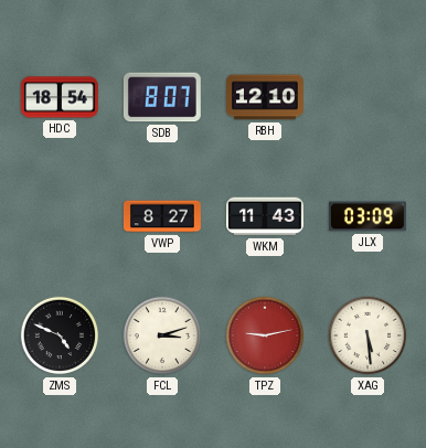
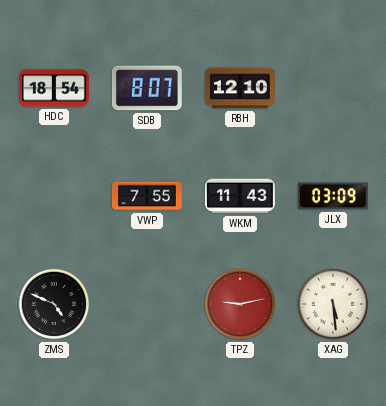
VWP: 8:27 -> 7:55
FCL: 3:12 -> none
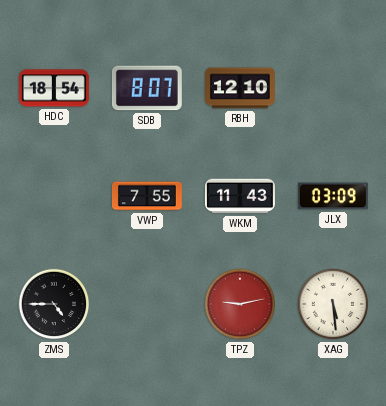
ZMS: 4:49 -> 4:45
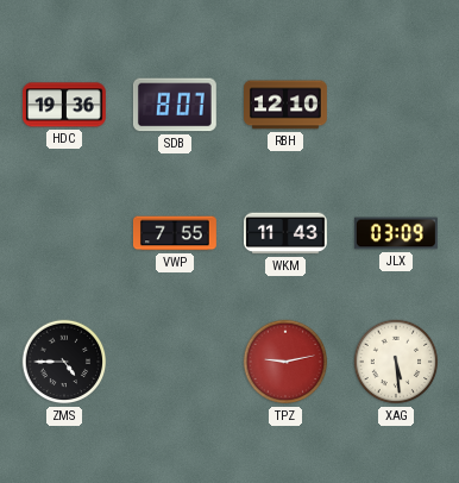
HDC: 18:54 -> 19:36
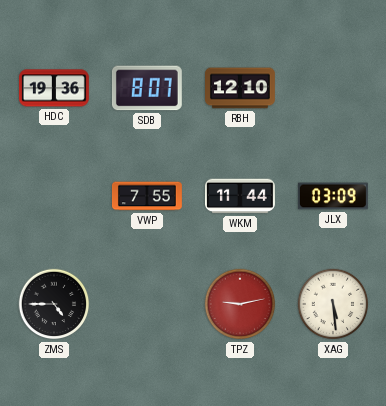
WKM: 11:43 -> 11:44
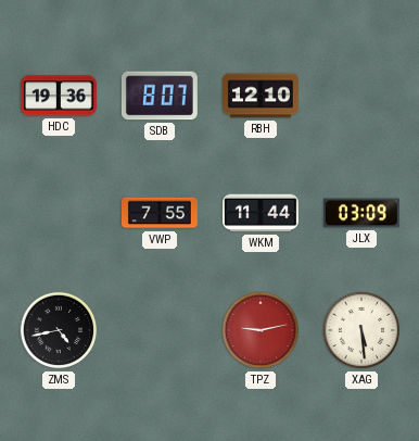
ZMS: 4:45 -> 4:43
